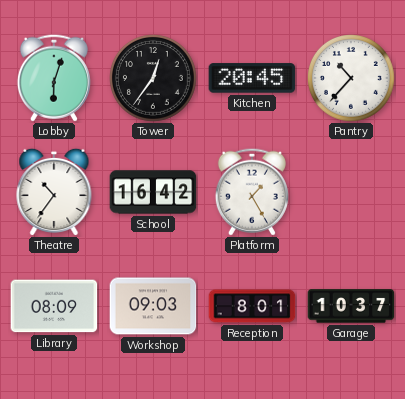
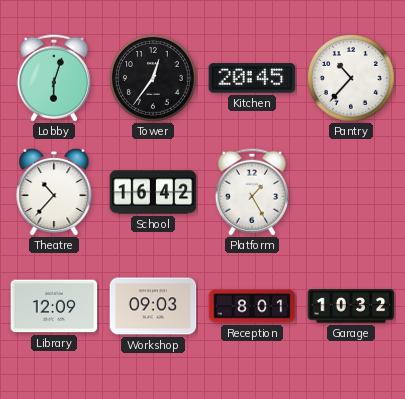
Theatre: 10:36 -> 10:37
Library: 08:09 -> 12:09
Garage: 10:37 -> 10:32
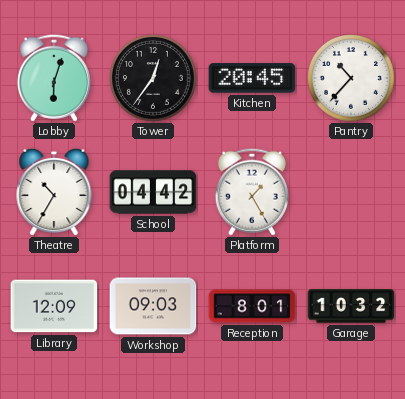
Theatre: 10:37 -> 10:35
School: 16:42 -> 04:42
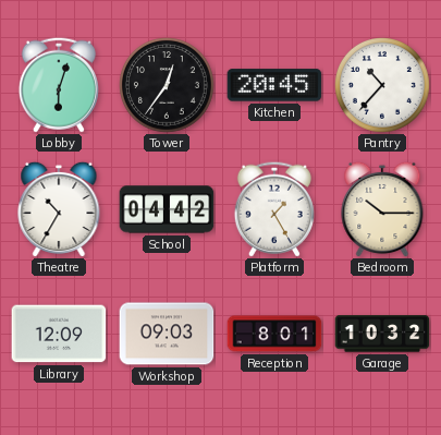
Bedroom: none -> 10:15
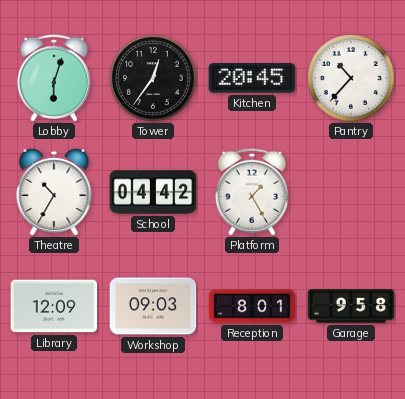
Bedroom: 10:15 -> none
Garage: 10:32 -> 9:58
